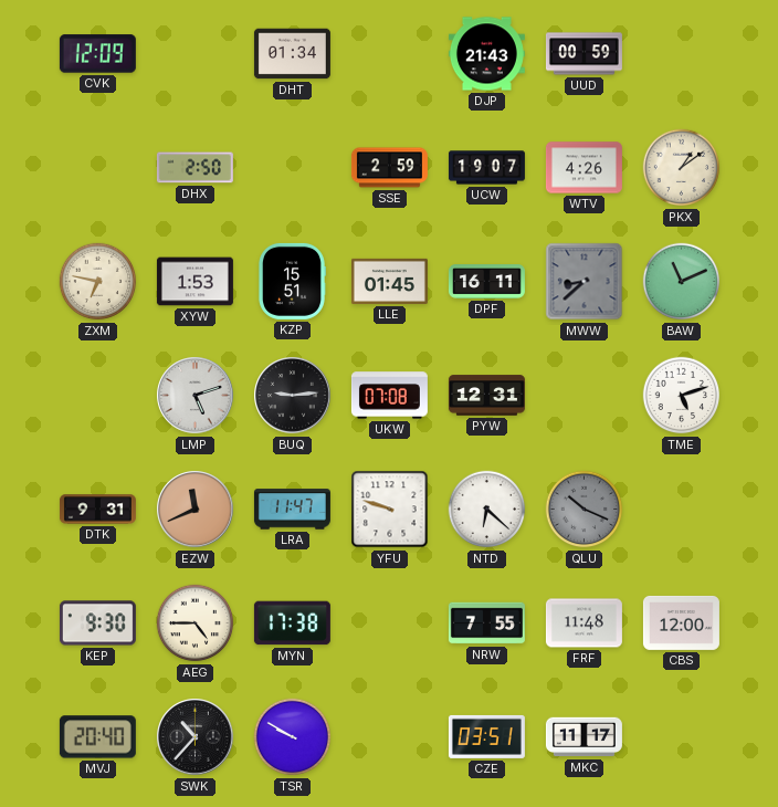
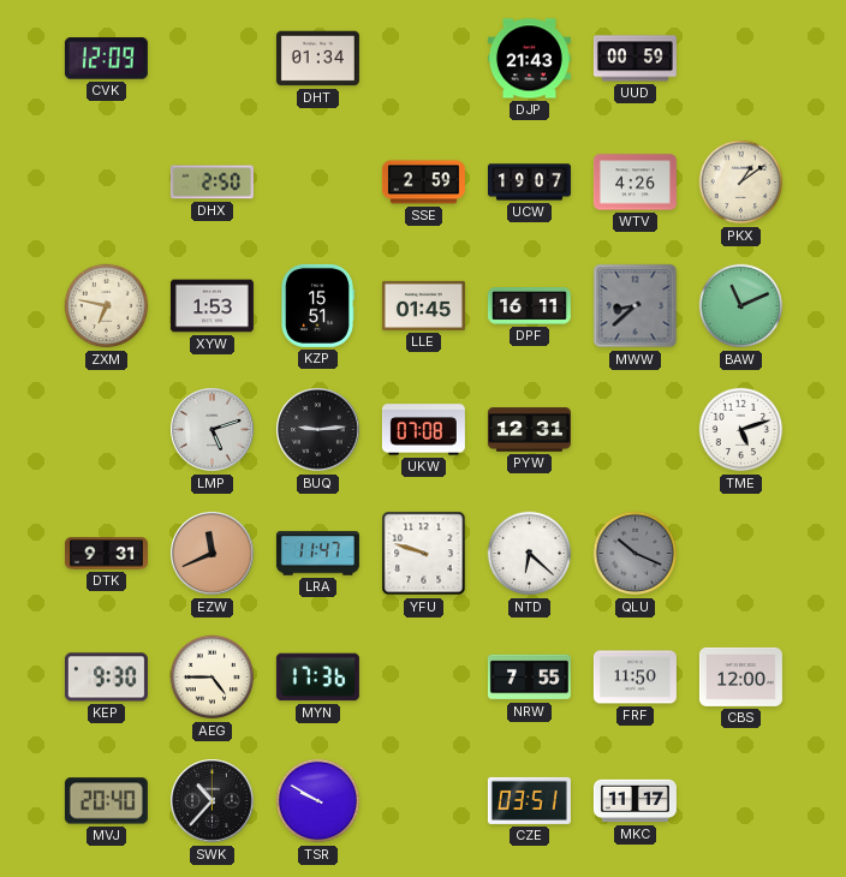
MYN: 17:38 -> 17:36
FRF: 11:48 -> 11:50
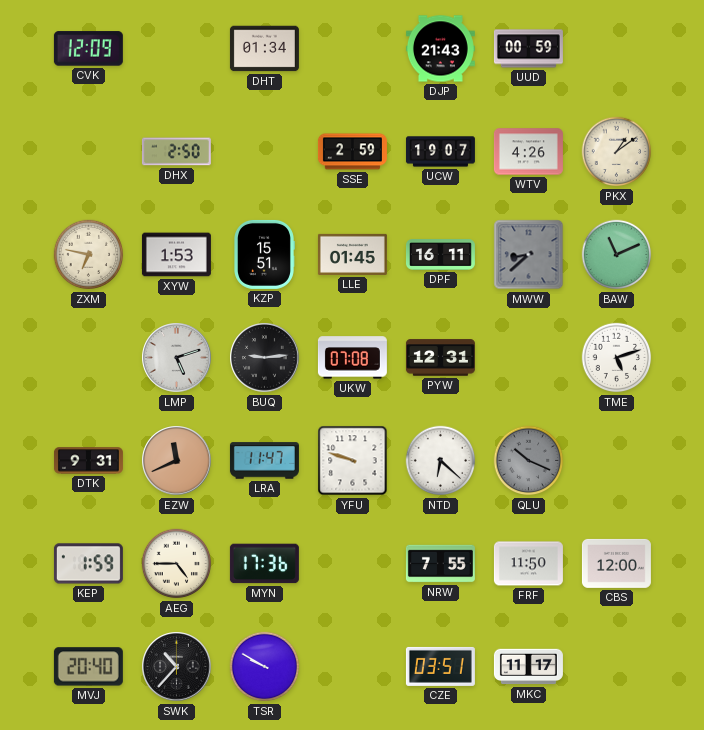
KEP: 9:30 -> 1:59
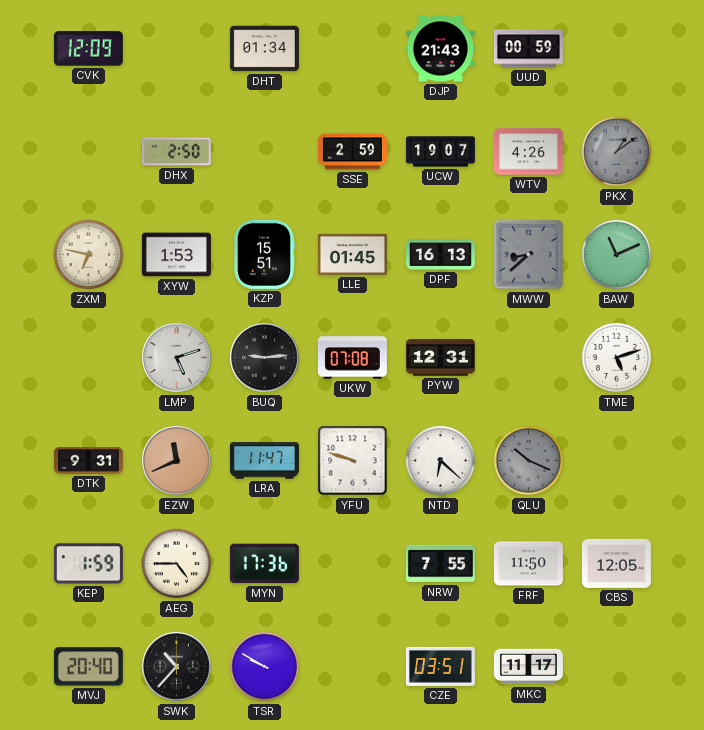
PKX dial: cream -> grey
DPF: 16:11 -> 16:13
CBS: 12:00 -> 12:05
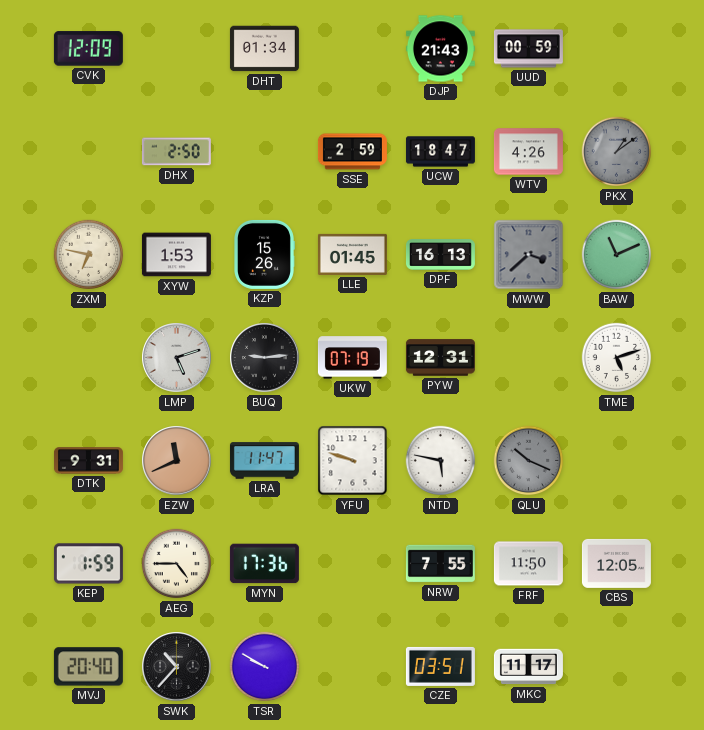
UCW: 19:07 -> 18:47
KZP: 15:51 -> 15:26
MWW: 8:38 -> 3:38
UKW: 07:08 -> 07:19
NTD: 6:22 -> 5:47
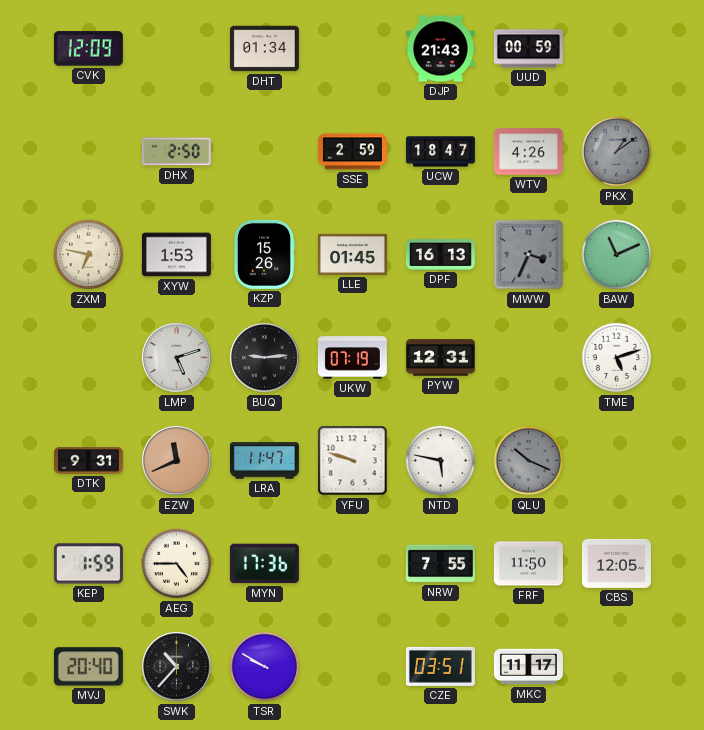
MWW: 3:38 -> 3:34
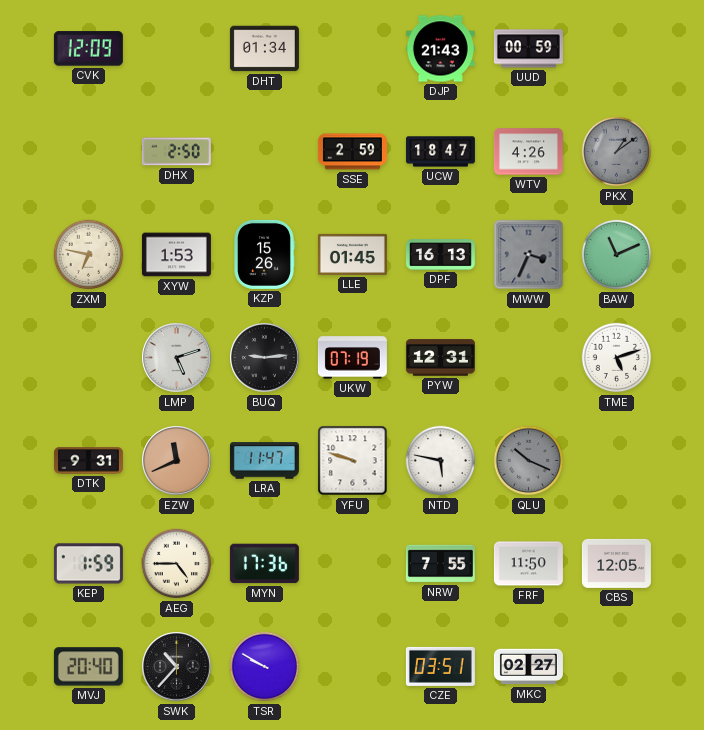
MKC: 11:17 -> 02:27
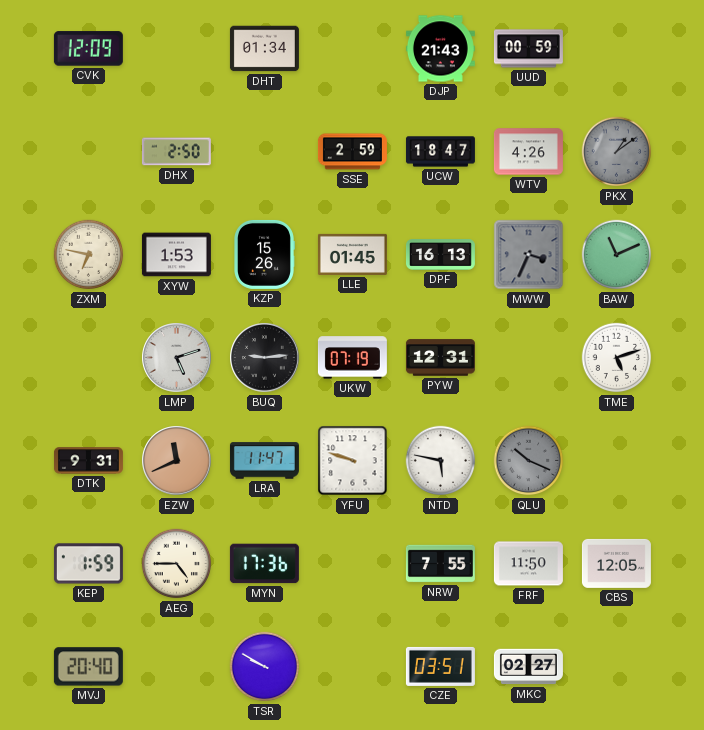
SWK: 10:37 -> none
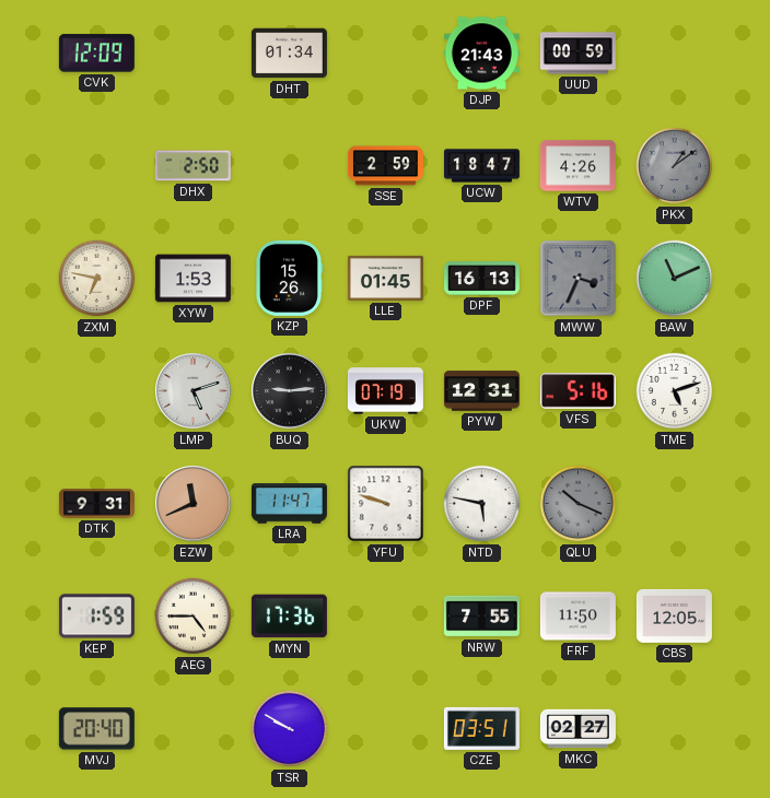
VFS: none -> 5:16
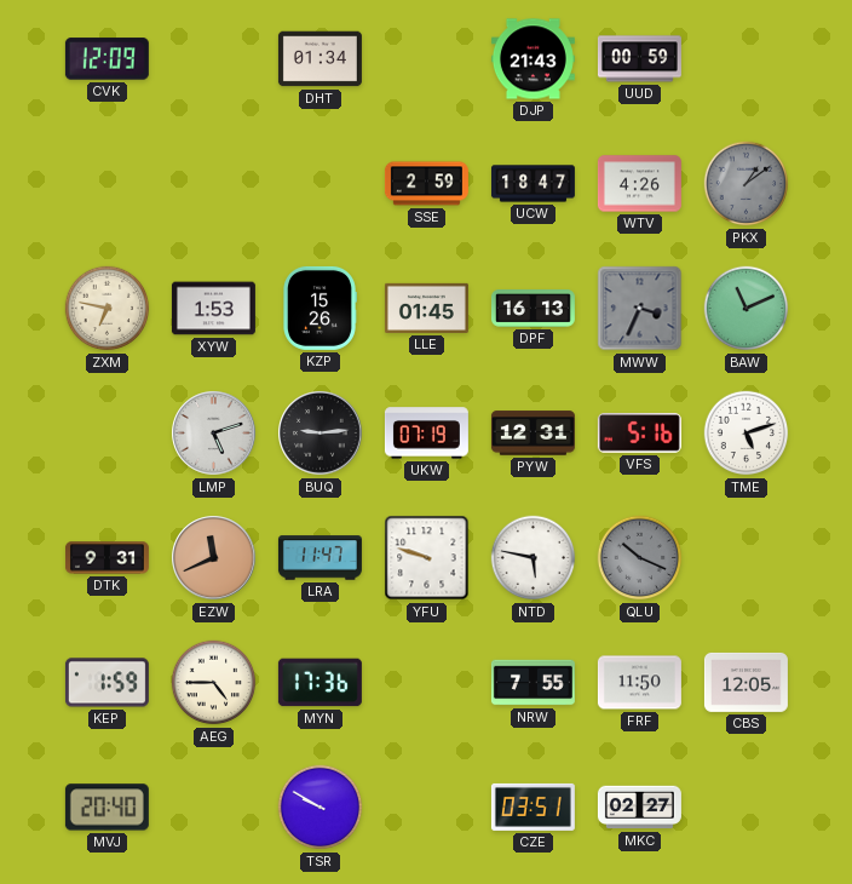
DHX: 2:50 -> none
